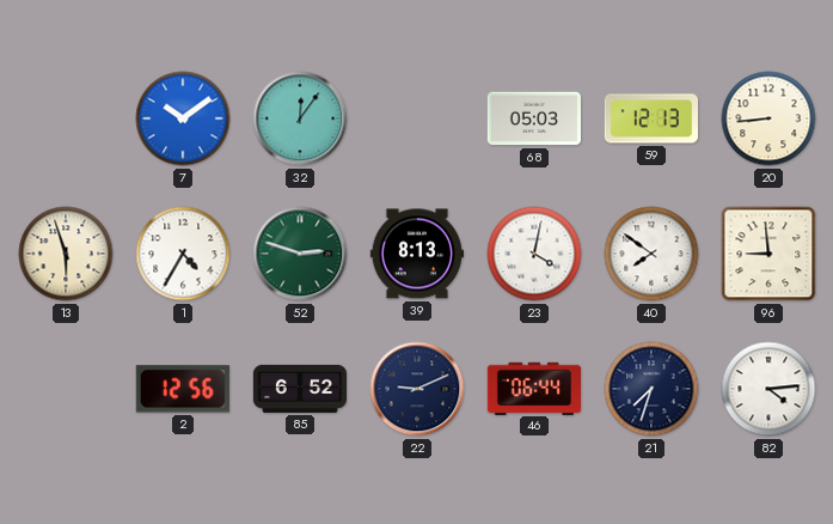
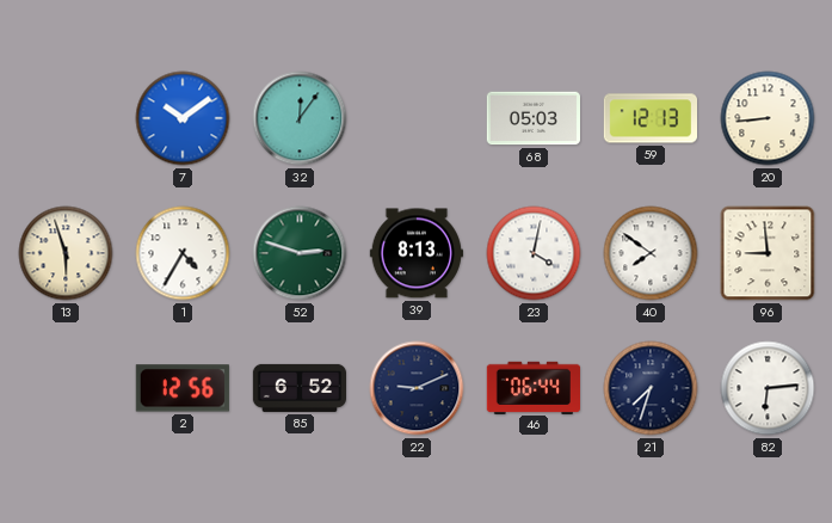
82: 4:14 -> 6:14
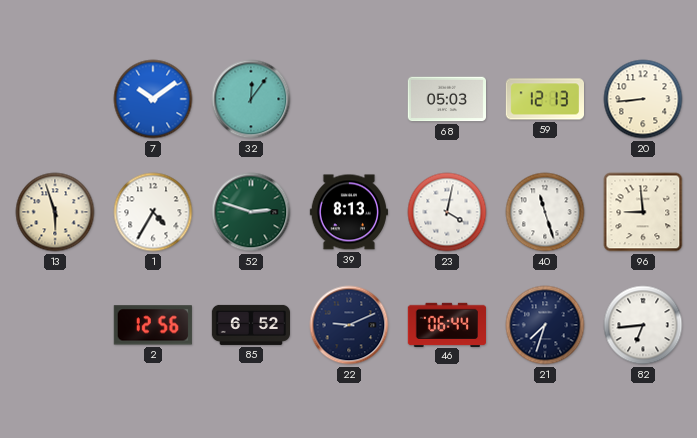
40: 7:51 -> 11:27
82: 6:14 -> 6:44
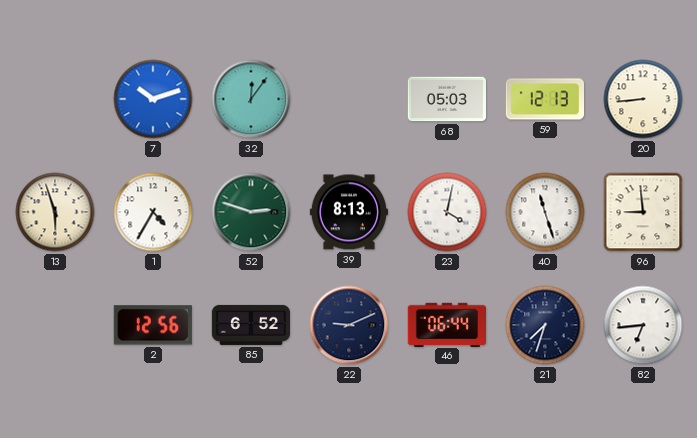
7: 10:09 -> 10:12
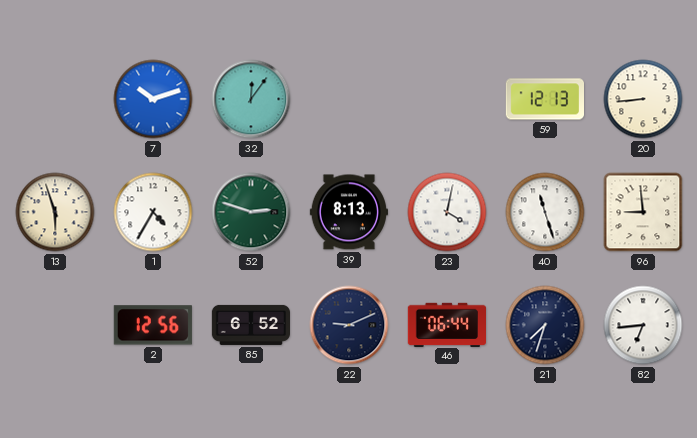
68: 05:03 -> none
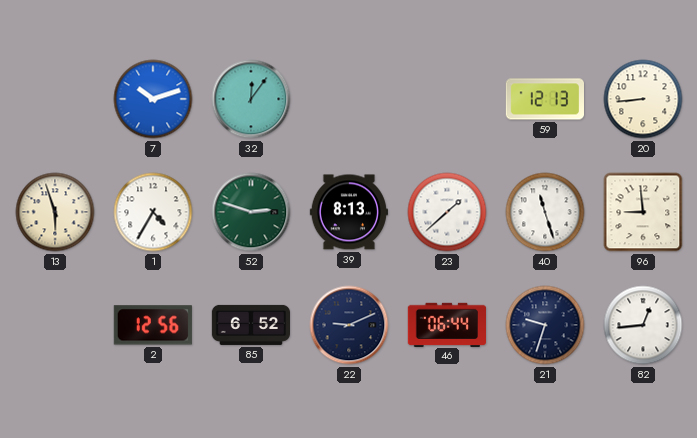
23: 4:02 -> 1:38
21: 7:33 -> 9:33
82: 6:44 -> 12:44
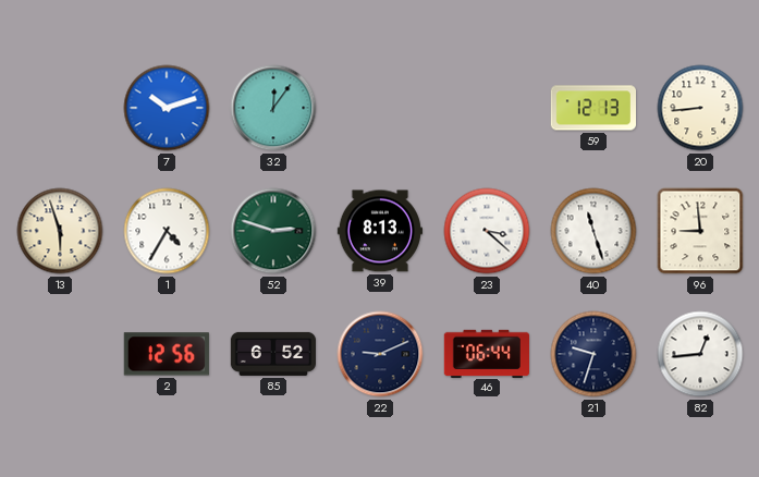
23: 1:38 -> 3:22
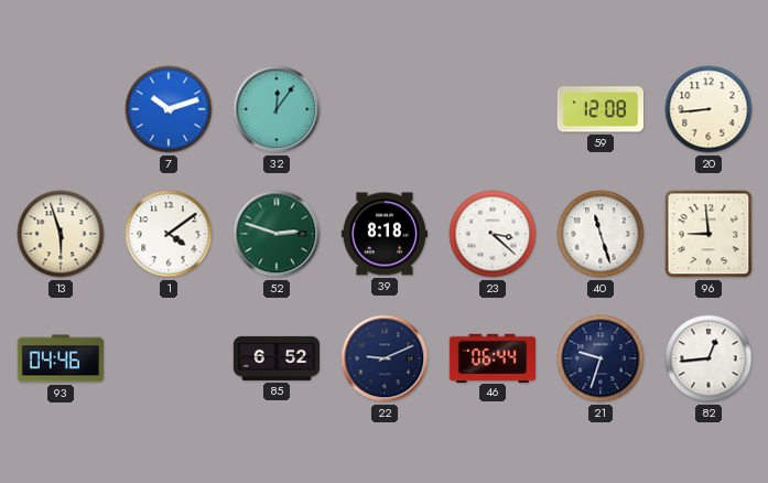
59: 12:13 -> 12:08
1: 4:35 -> 4:09
39: 8:13 -> 8:18
93: none -> 04:46
2: 12:56 -> none
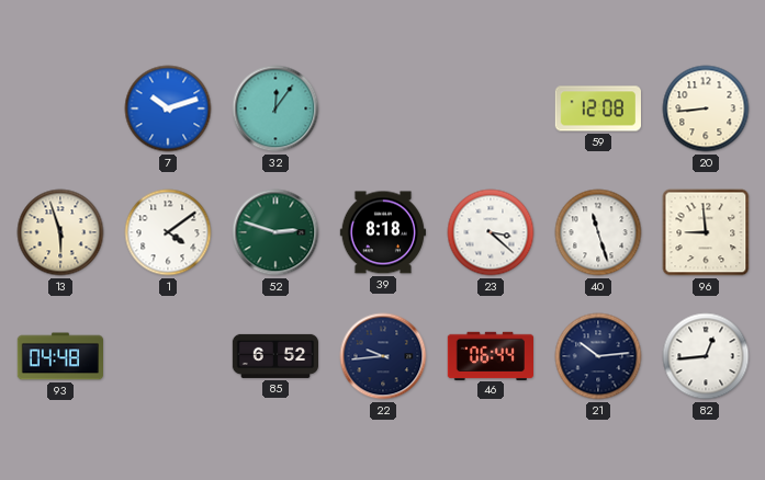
93: 04:46 -> 04:48
22: 9:11 -> 9:44
21: 9:33 -> 10:14
